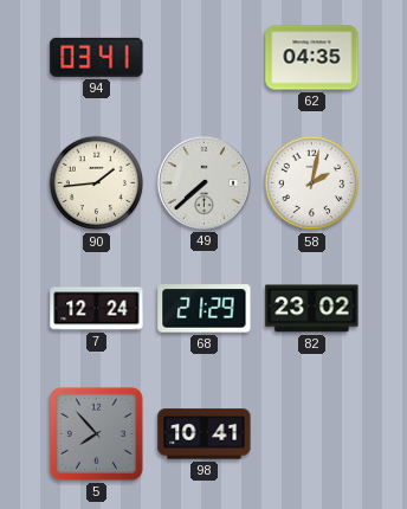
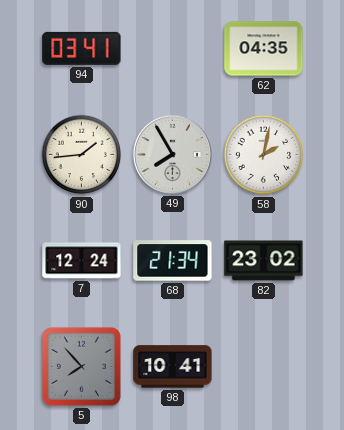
49: 7:38 -> 7:55
68: 21:29 -> 21:34
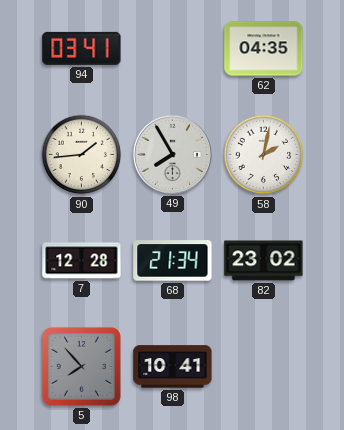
7: 12:24 -> 12:28
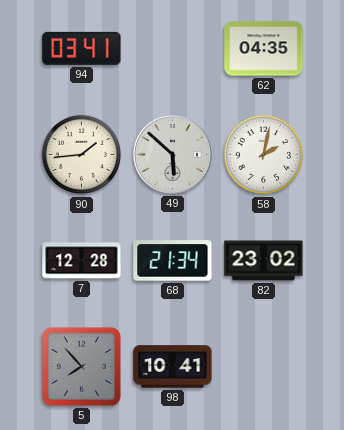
49: 7:55 -> 5:52
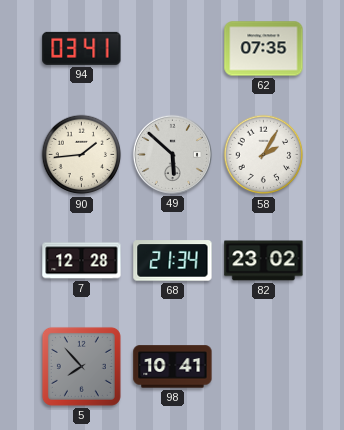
62: 04:35 -> 07:35
58: 2:02 -> 2:05
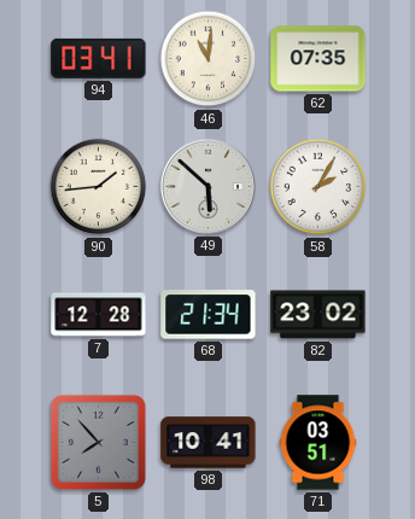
46: none -> 11:01
71: none -> 03:51
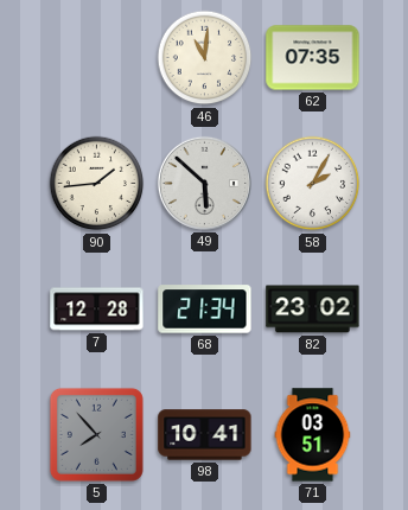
94: 03:41 -> none
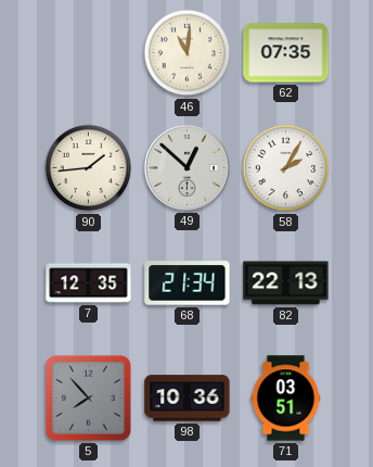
49: 5:52 -> 12:52
7: 12:28 -> 12:35
82: 23:02 -> 22:13
98: 10:41 -> 10:36
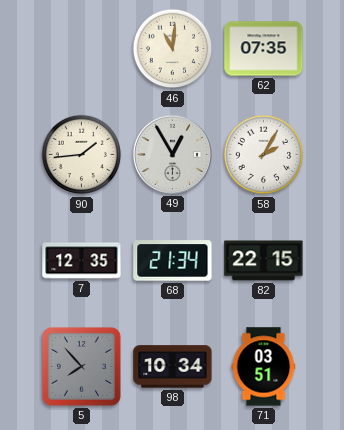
49: 12:52 -> 12:55
82: 22:13 -> 22:15
98: 10:36 -> 10:34
